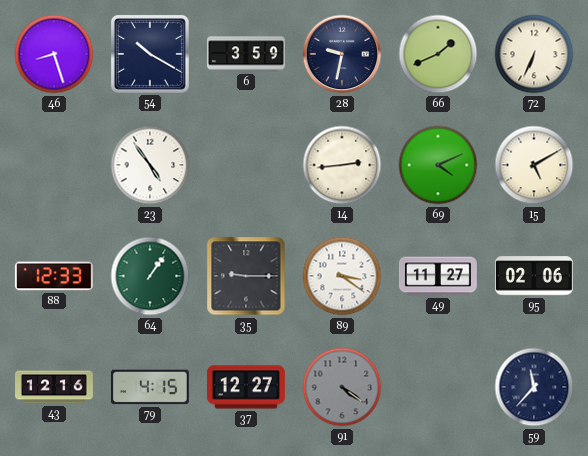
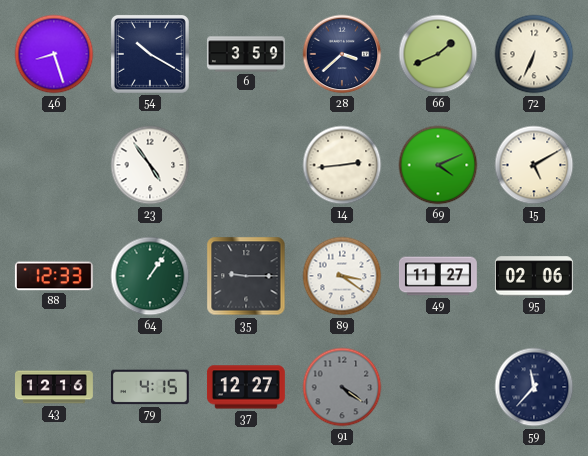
28: 9:32 -> 3:38
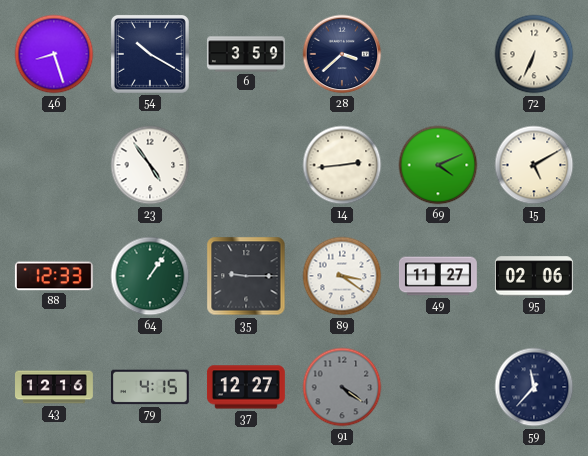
66: 1:41 -> none
